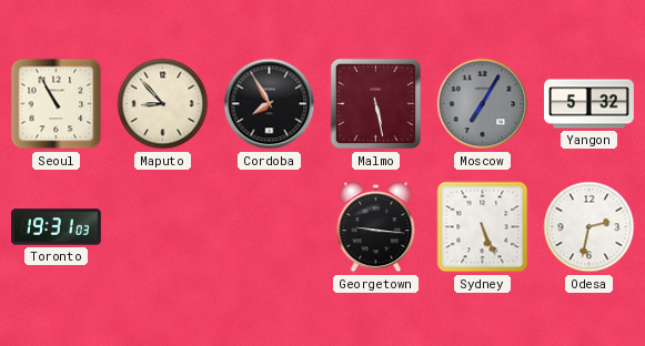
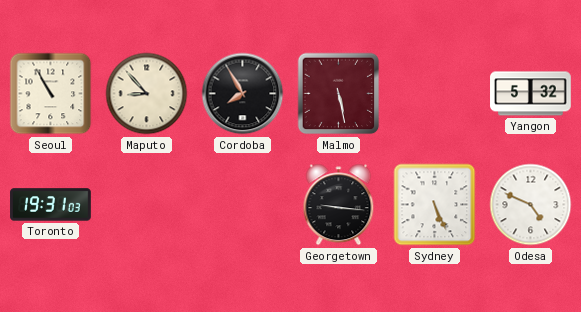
Moscow: 7:05 -> none
Odesa: 2:32 -> 4:49
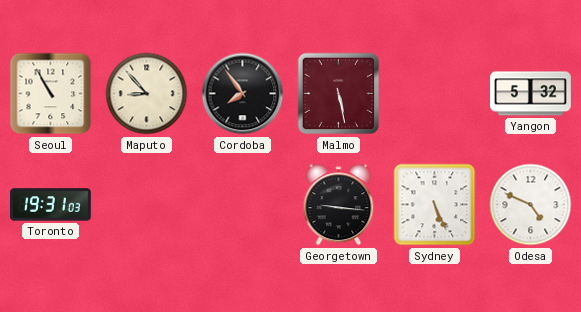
Cordoba: 7:55 -> 7:54
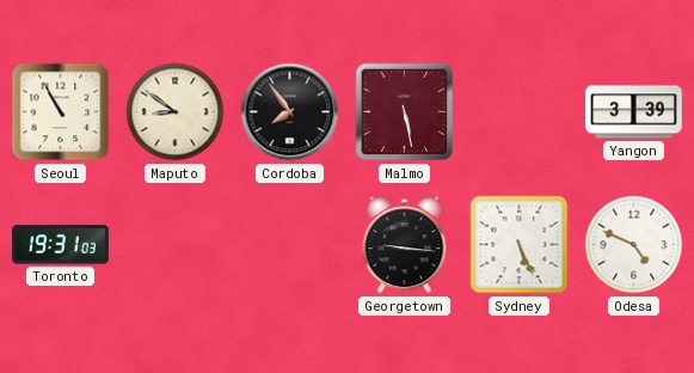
Maputo: 8:53 -> 8:51
Yangon: 5:32 -> 3:39
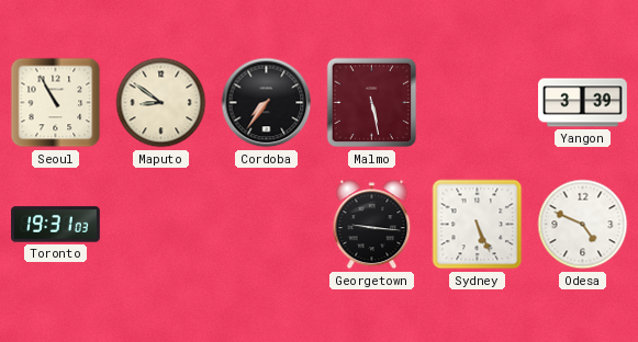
Cordoba: 7:54 -> 7:36
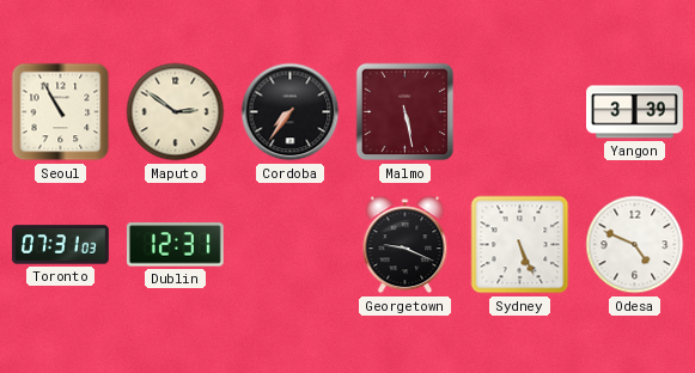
Maputo: 8:51 -> 2:51
Toronto: 19:31 -> 07:31
Dublin: none -> 12:31
Georgetown: 9:16 -> 9:19
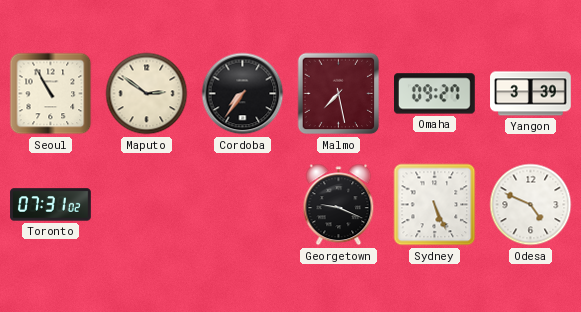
Malmo: 5:28 -> 7:28
Omaha: none -> 09:27
Toronto: 07:31:03 -> 07:31:02
Dublin: 12:31 -> none
